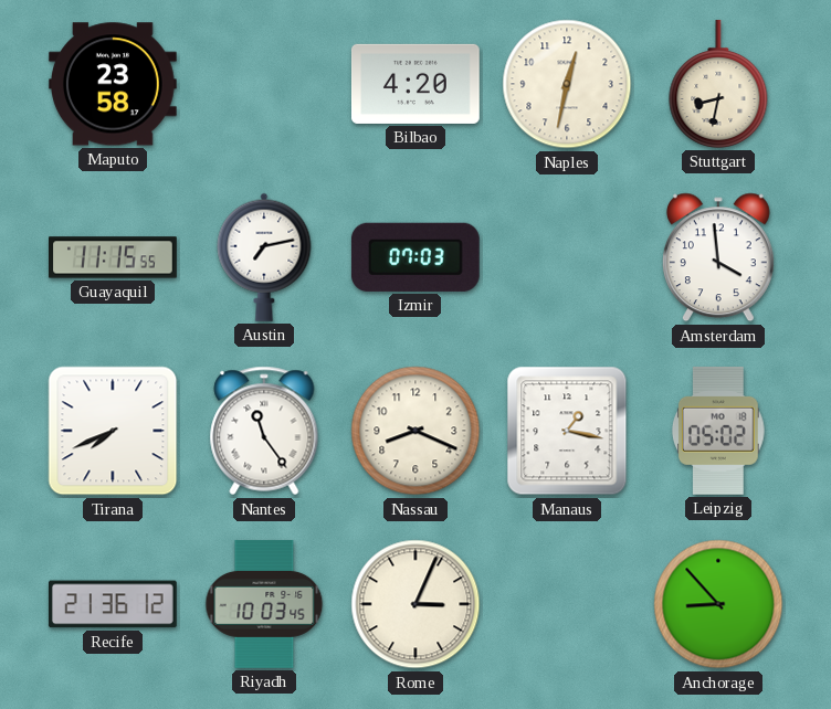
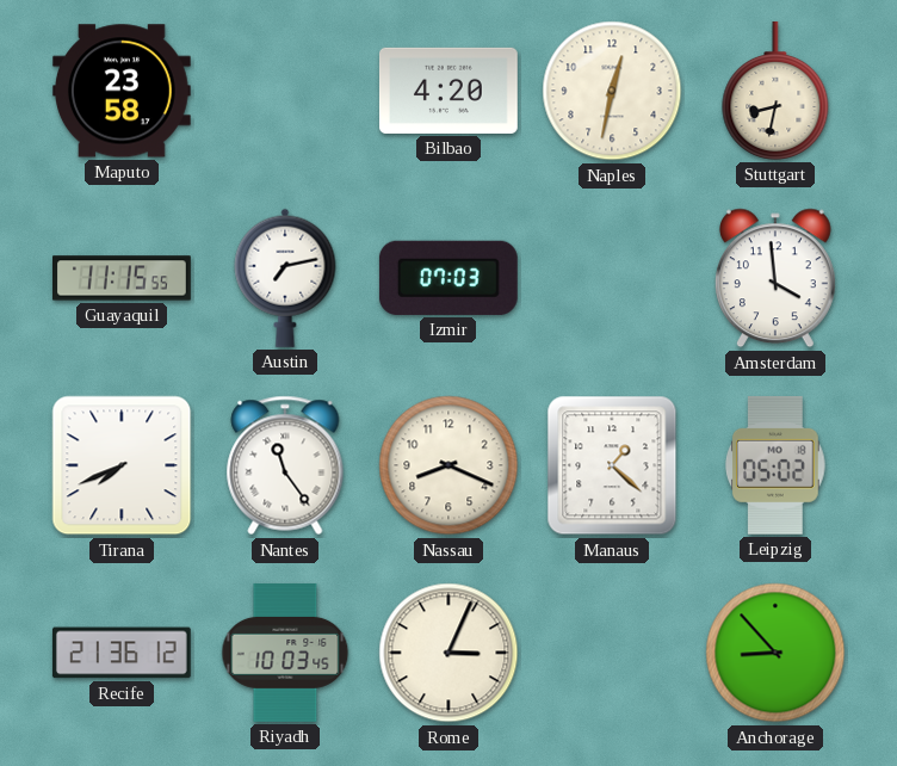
Manaus: 1:17 -> 1:22
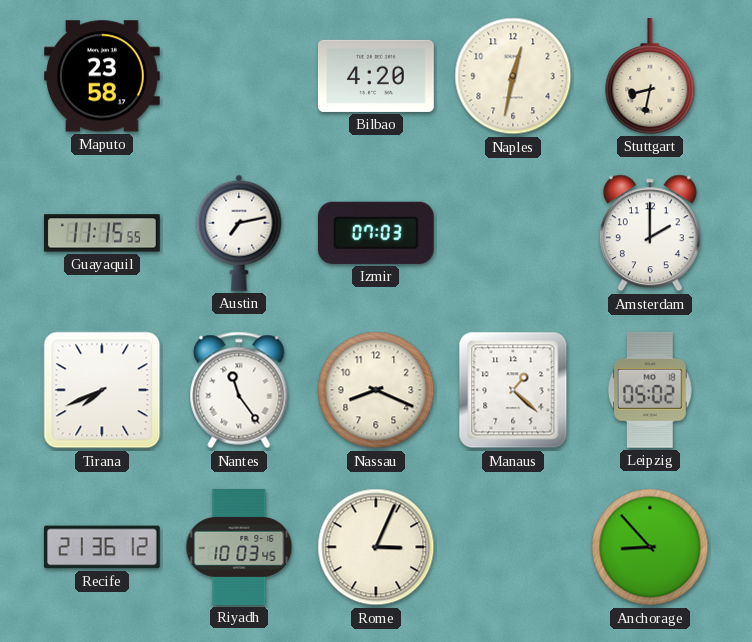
Amsterdam: 3:59 -> 2:00
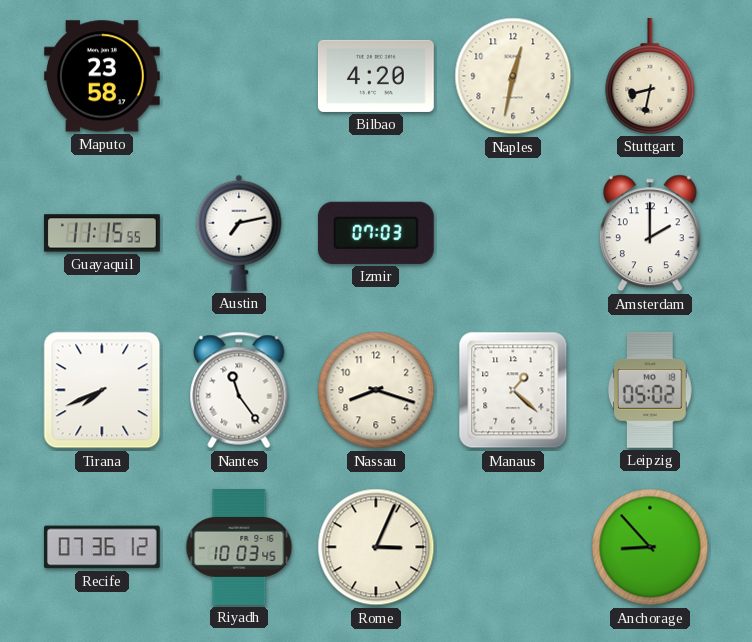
Nassau: 8:19 -> 8:18
Recife: 21:36 -> 07:36
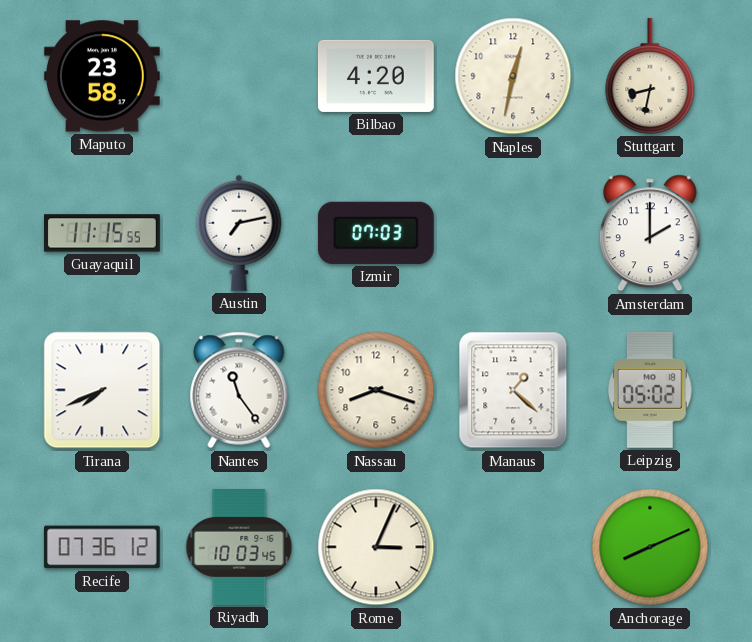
Anchorage: 8:53 -> 8:11
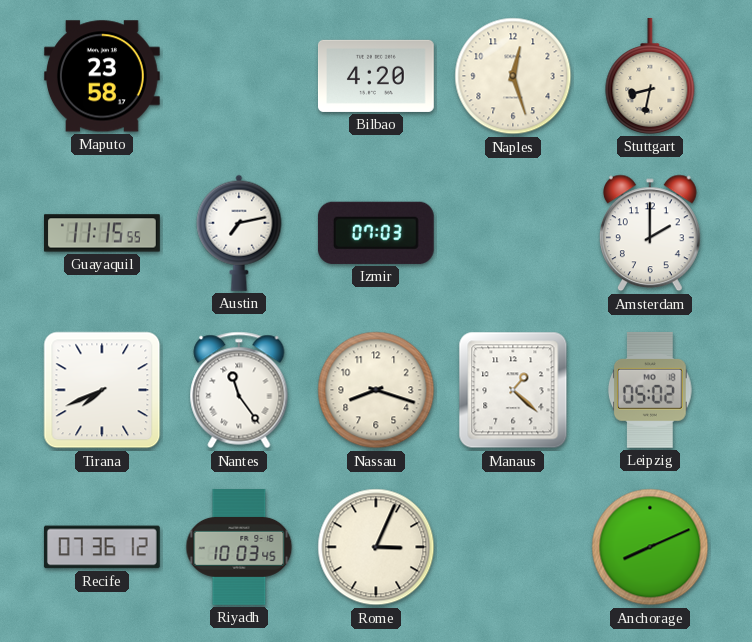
Naples: 12:32 -> 12:27
